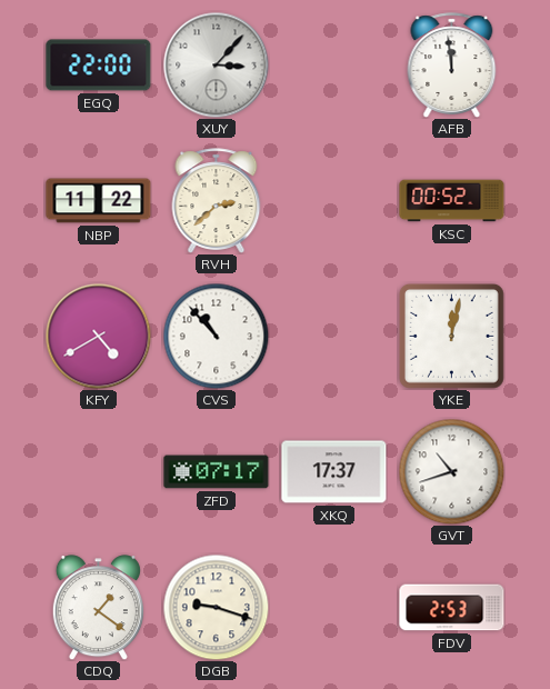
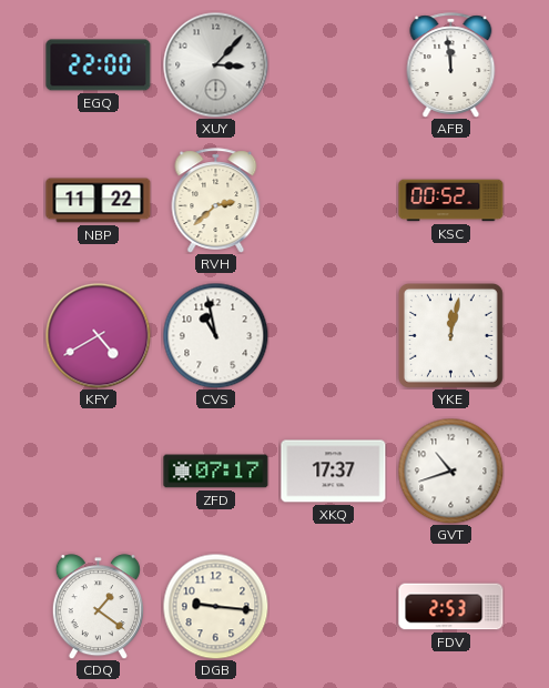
CVS: 10:53 -> 10:58
DGB: 9:18 -> 9:16
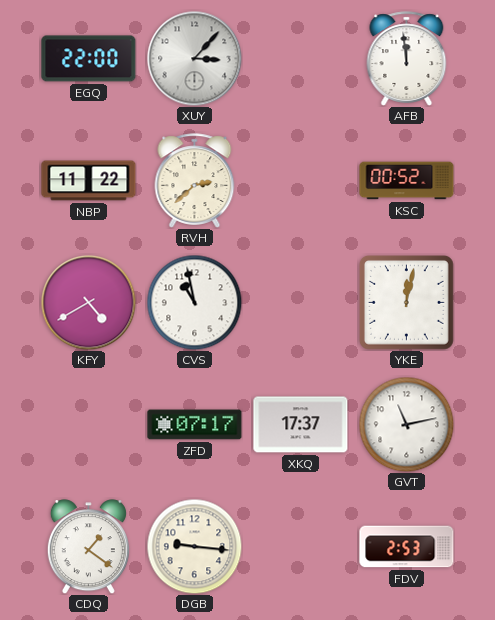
GVT: 10:42 -> 11:13
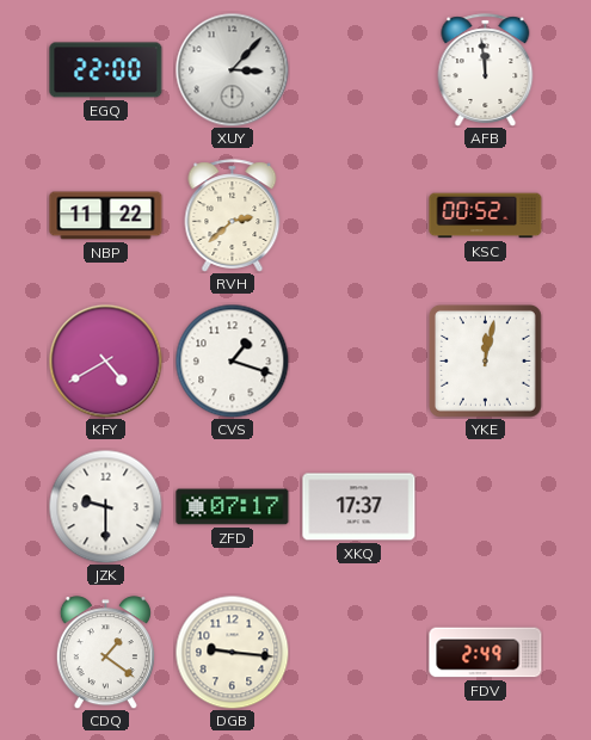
CVS: 10:58 -> 1:18
JZK: none -> 9:30
GVT: 11:13 -> none
FDV: 2:53 -> 2:49
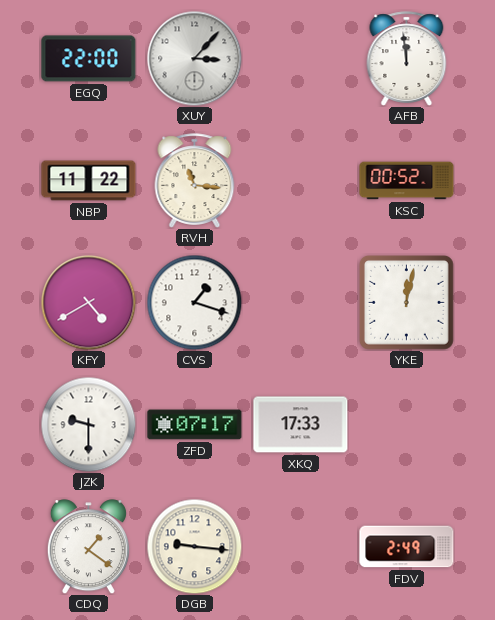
RVH: 2:38 -> 11:16
XKQ: 17:37 -> 17:33
